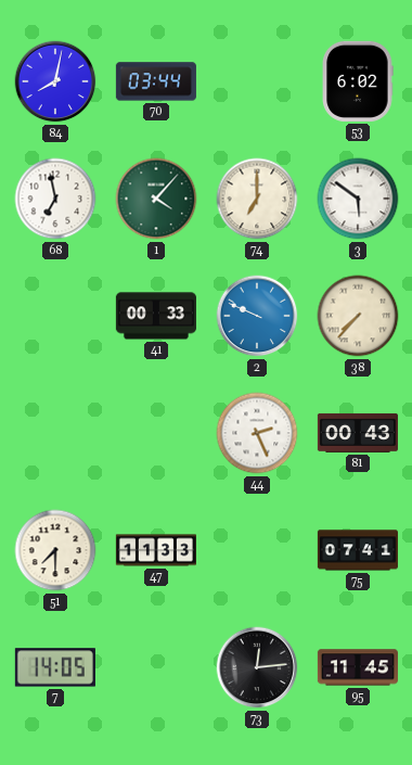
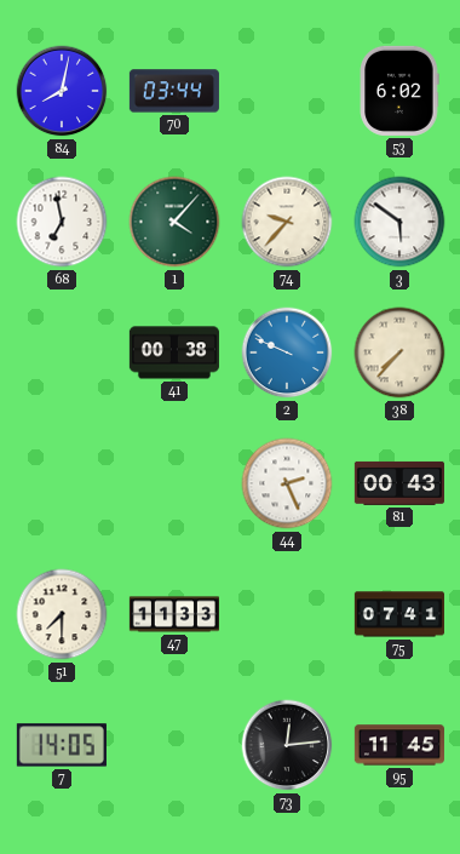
74: 7:00 -> 9:37
41: 00:33 -> 00:38
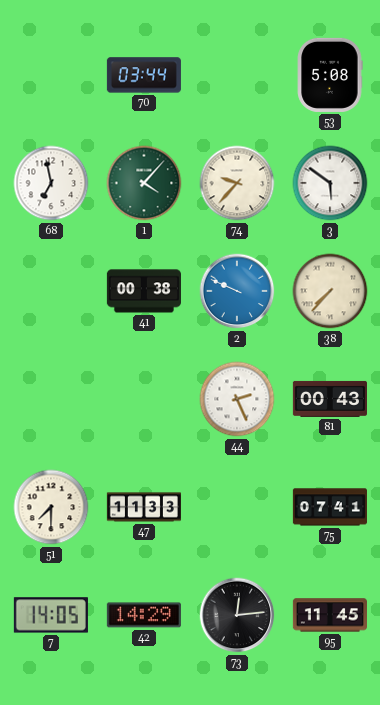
84: 8:02 -> none
53: 6:02 -> 5:08
42: none -> 14:29
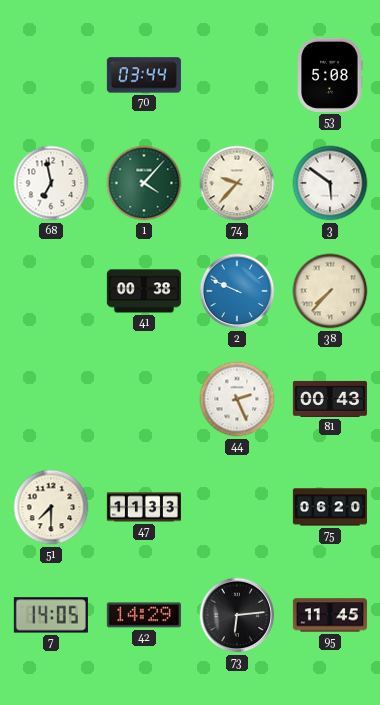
75: 07:41 -> 06:20
73: 12:14 -> 6:14
